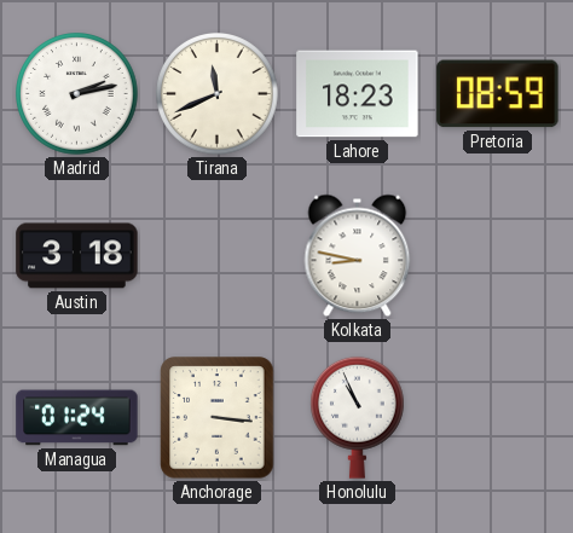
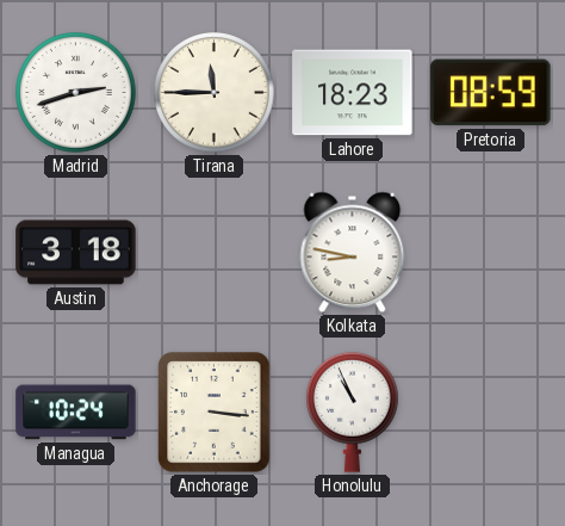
Madrid: 2:13 -> 2:42
Tirana: 11:41 -> 11:45
Managua: 01:24 -> 10:24
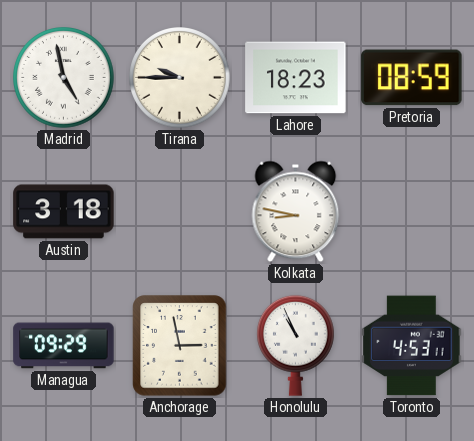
Madrid: 2:42 -> 4:58
Tirana: 11:45 -> 9:45
Managua: 10:24 -> 09:29
Anchorage: 3:16 -> 2:58
Toronto: none -> 4:53
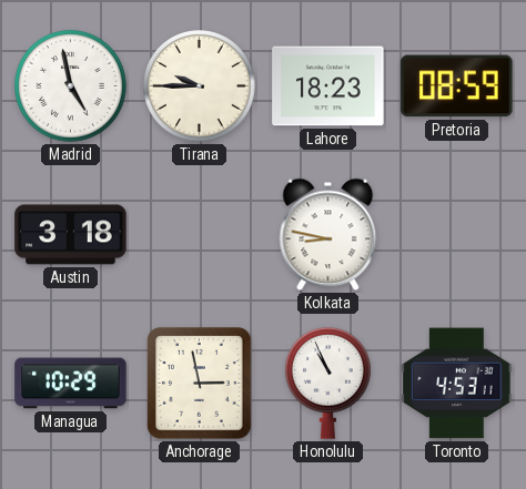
Managua: 09:29 -> 10:29
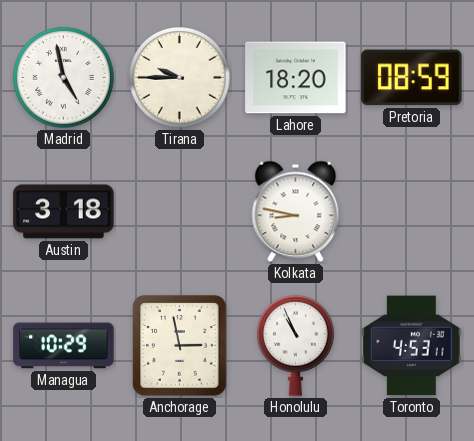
Lahore: 18:23 -> 18:20
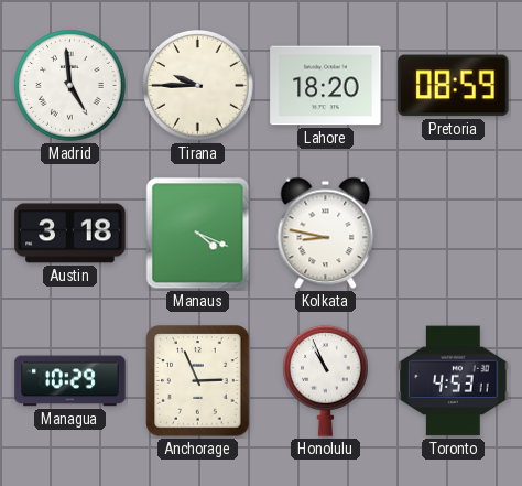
Madrid: 4:58 -> 4:59
Manaus: none -> 4:19
Anchorage: 2:58 -> 2:56
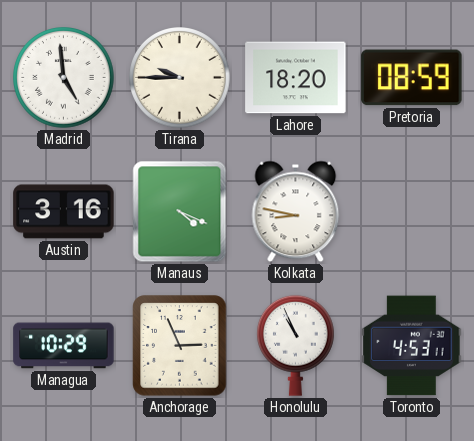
Austin: 3:18 -> 3:16
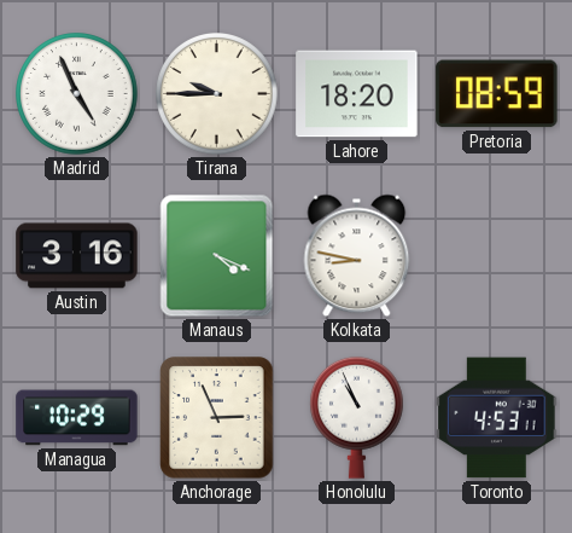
Madrid: 4:59 -> 4:56
